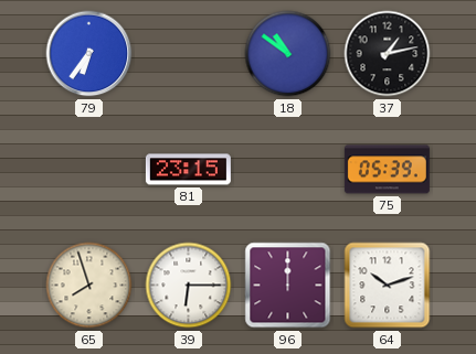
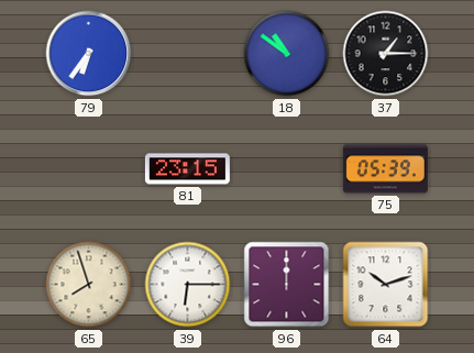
37: 1:13 -> 1:15
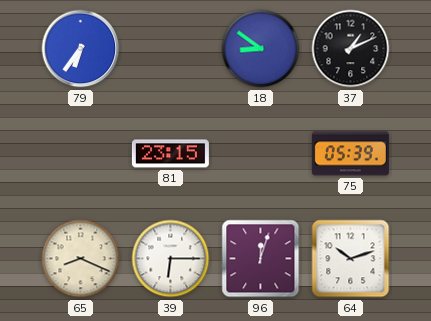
18: 10:51 -> 8:51
37: 1:15 -> 1:11
65: 7:57 -> 8:19
96: 12:00 -> 12:03
